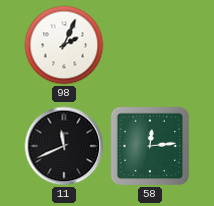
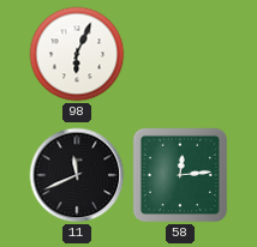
98: 2:04 -> 6:04
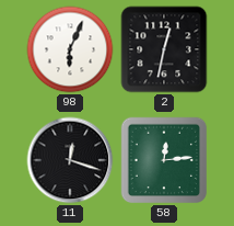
2: none -> 12:32
11: 11:41 -> 12:18
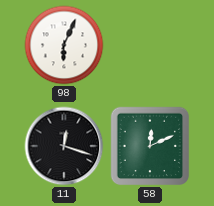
2: 12:32 -> none
58: 12:14 -> 12:11
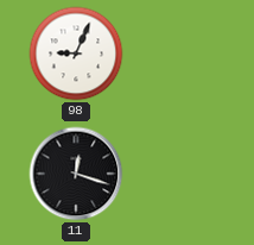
98: 6:04 -> 9:04
58: 12:11 -> none
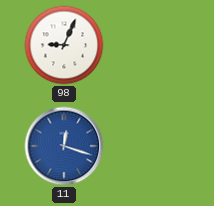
11 dial: black -> blue
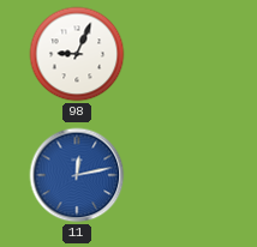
11: 12:18 -> 12:13
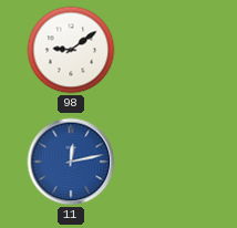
98: 9:04 -> 9:09
